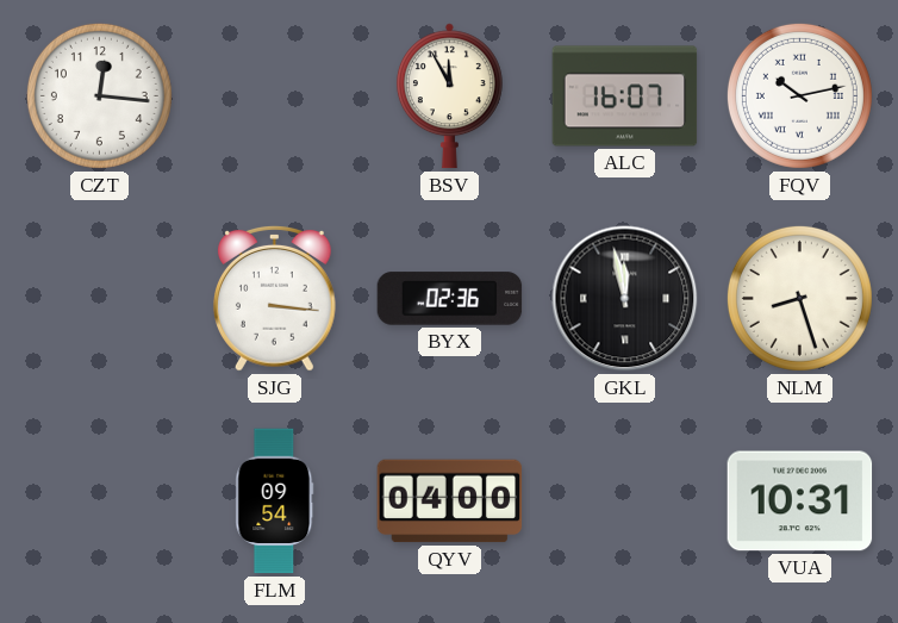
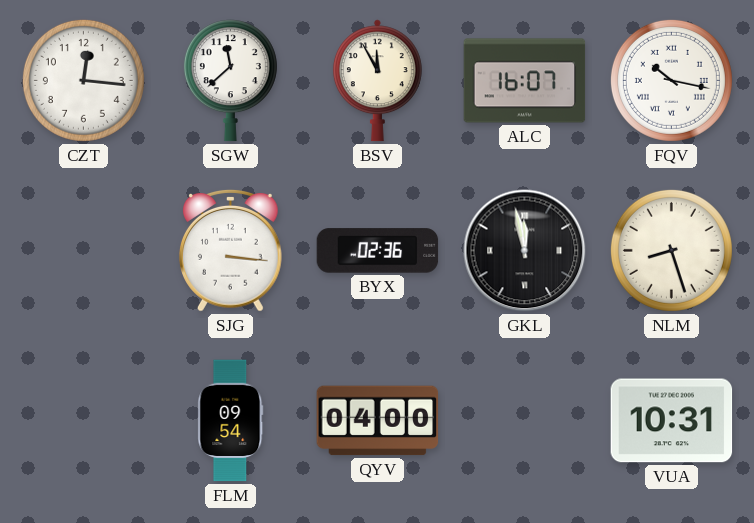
SGW: none -> 11:38
FQV: 10:13 -> 10:17
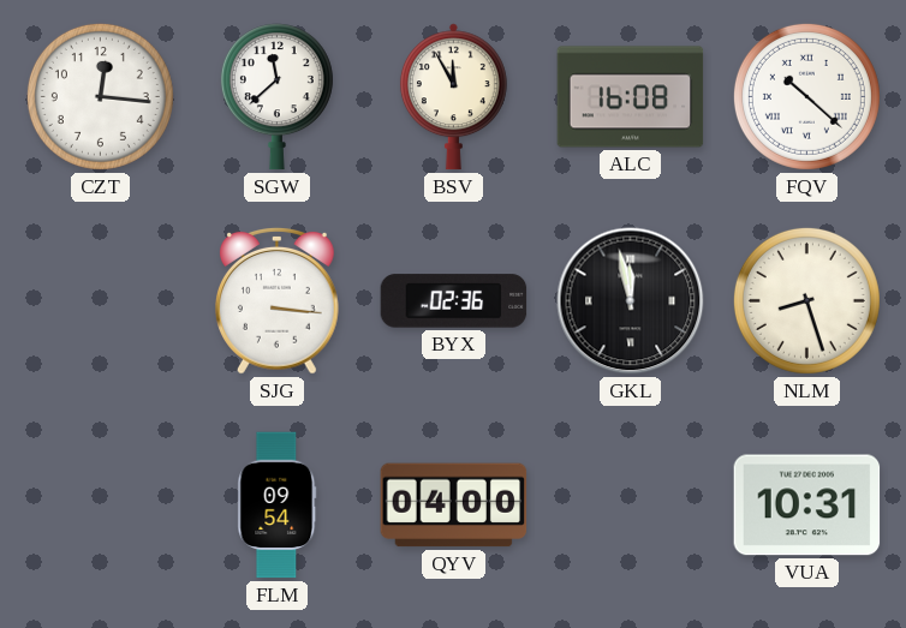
ALC: 16:07 -> 16:08
FQV: 10:17 -> 10:22
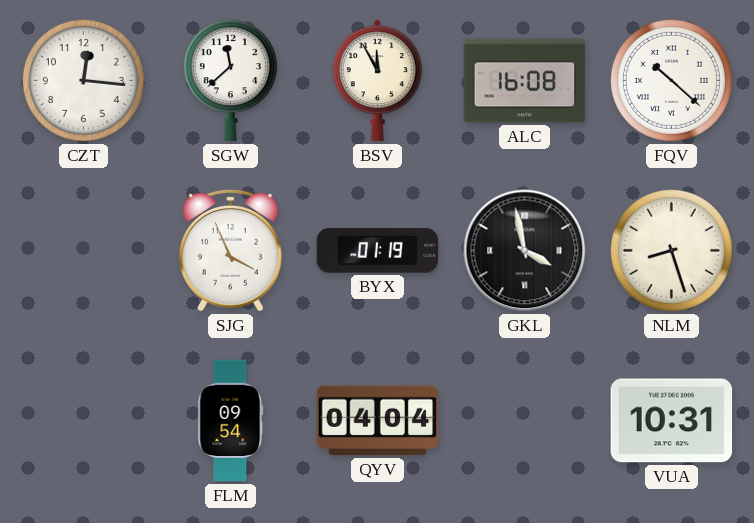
SJG: 3:16 -> 3:56
BYX: 02:36 -> 01:19
GKL: 11:58 -> 3:58
QYV: 04:00 -> 04:04
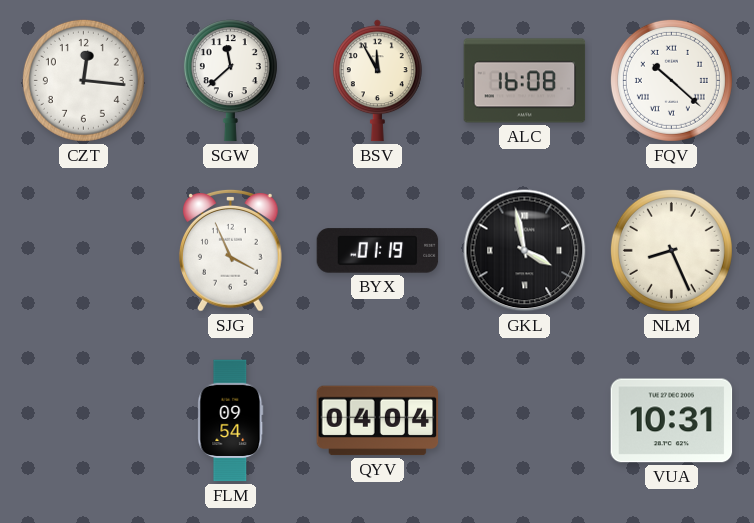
NLM: 8:27 -> 8:26
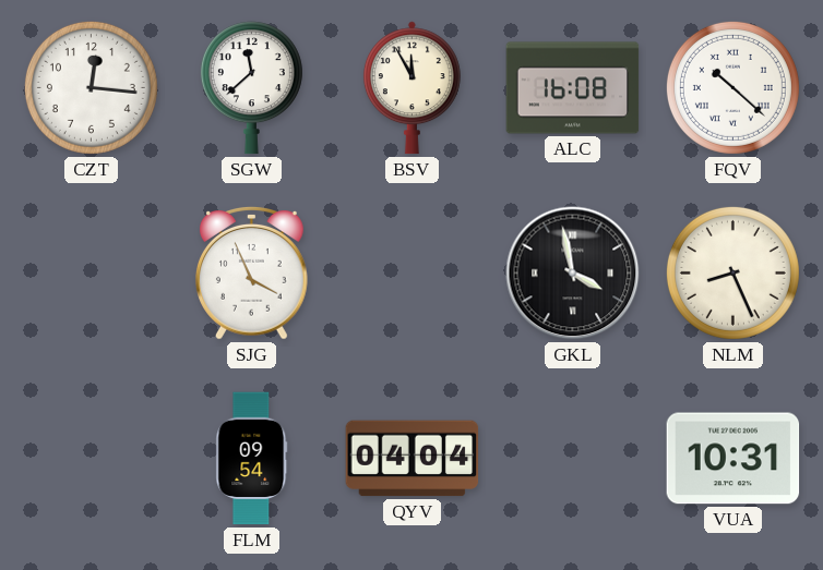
BYX: 01:19 -> none
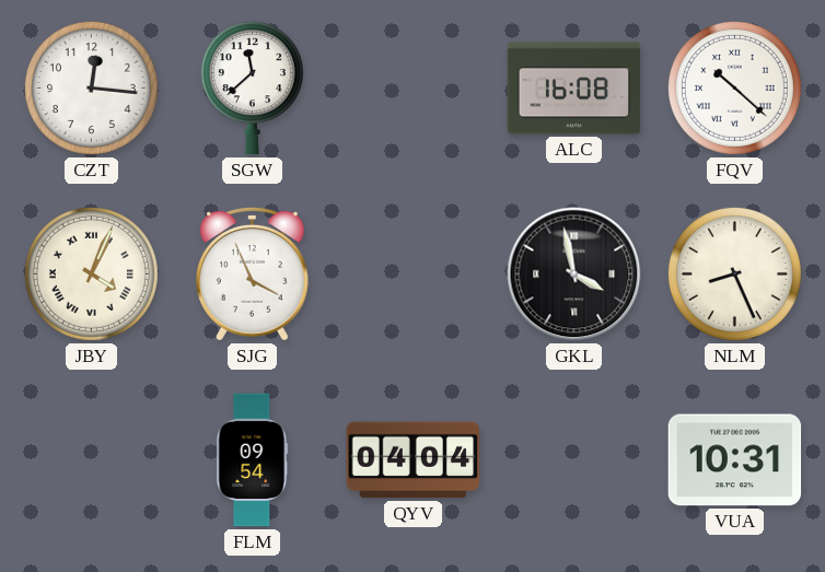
BSV: 11:55 -> none
JBY: none -> 4:04
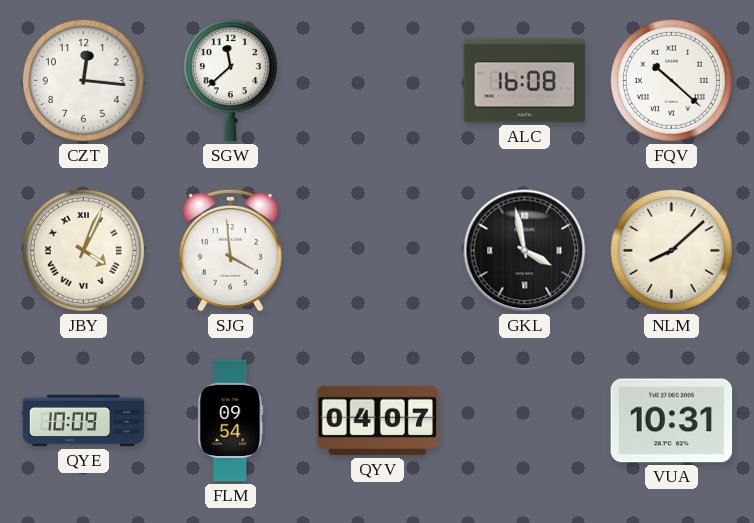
SJG: 3:56 -> 3:59
NLM: 8:26 -> 8:08
QYE: none -> 10:09
QYV: 04:04 -> 04:07
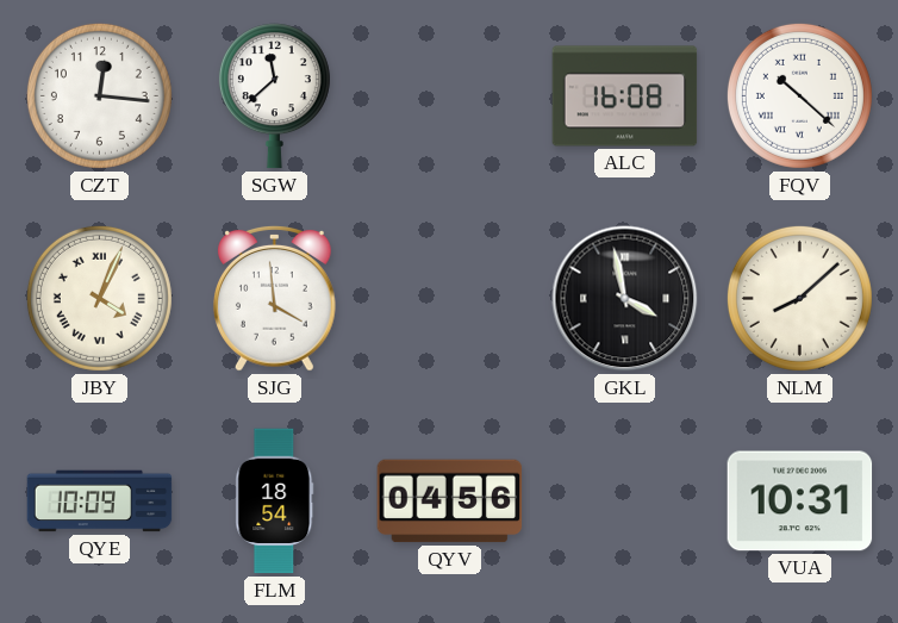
FLM: 09:54 -> 18:54
QYV: 04:07 -> 04:56
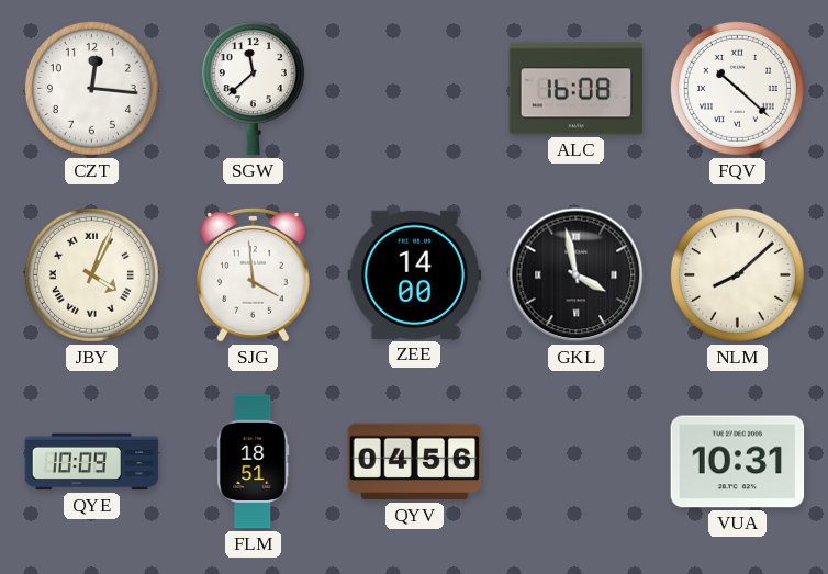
ZEE: none -> 14:00
FLM: 18:54 -> 18:51
